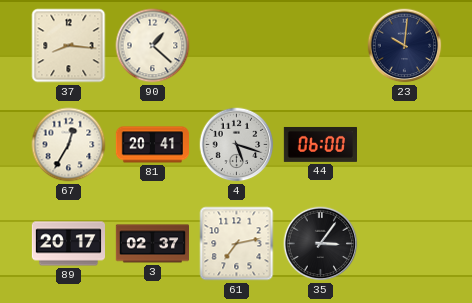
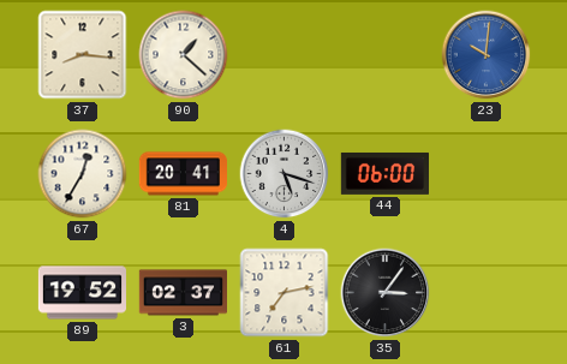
23 dial: navy -> blue
89: 20:17 -> 19:52
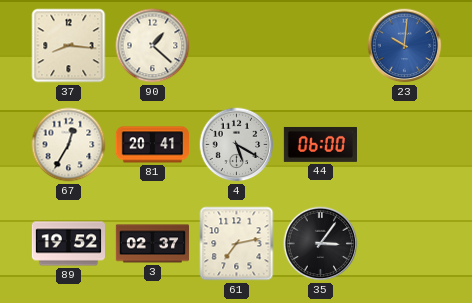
4: 5:18 -> 5:20
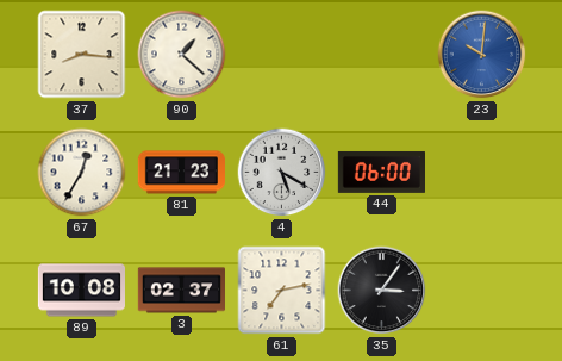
81: 20:41 -> 21:23
89: 19:52 -> 10:08
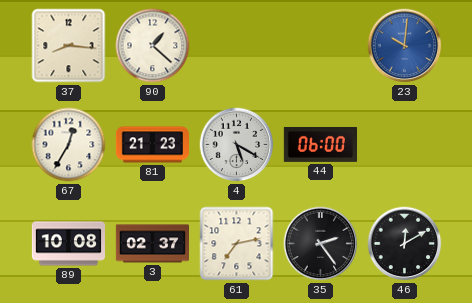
35: 3:06 -> 2:24
46: none -> 12:10
